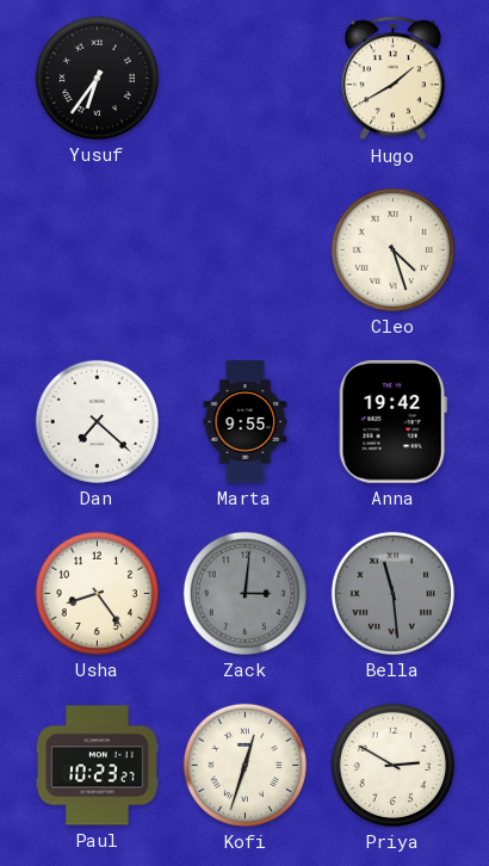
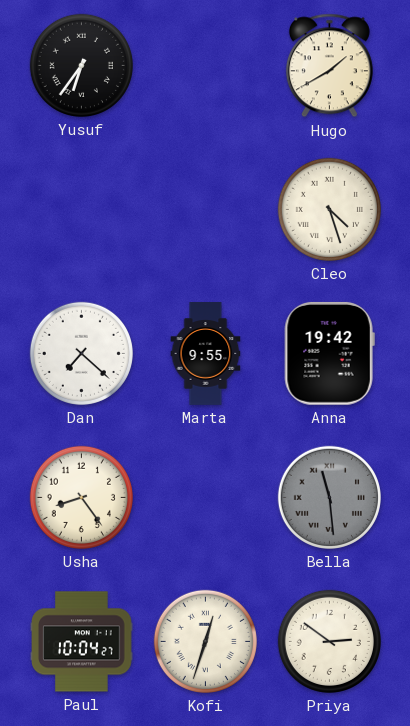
Zack: 3:01 -> none
Paul: 10:23 -> 10:04
Priya: 2:50 -> 2:51
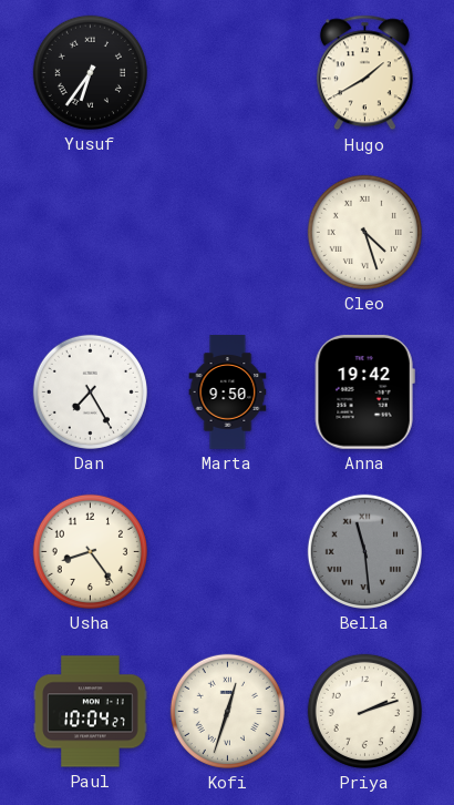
Dan: 7:22 -> 7:25
Marta: 9:55 -> 9:50
Priya: 2:51 -> 2:12
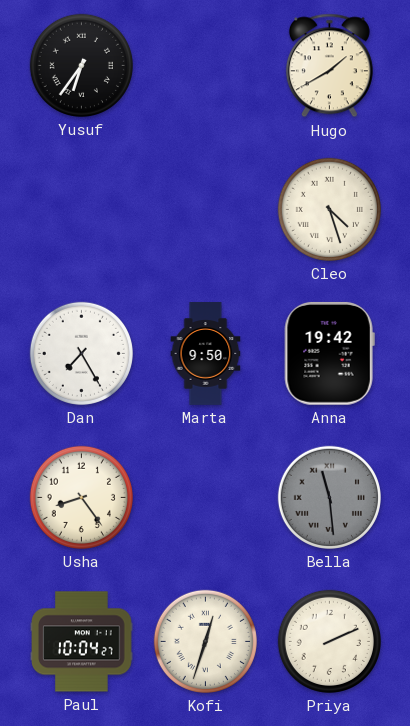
Priya: 2:12 -> 2:11
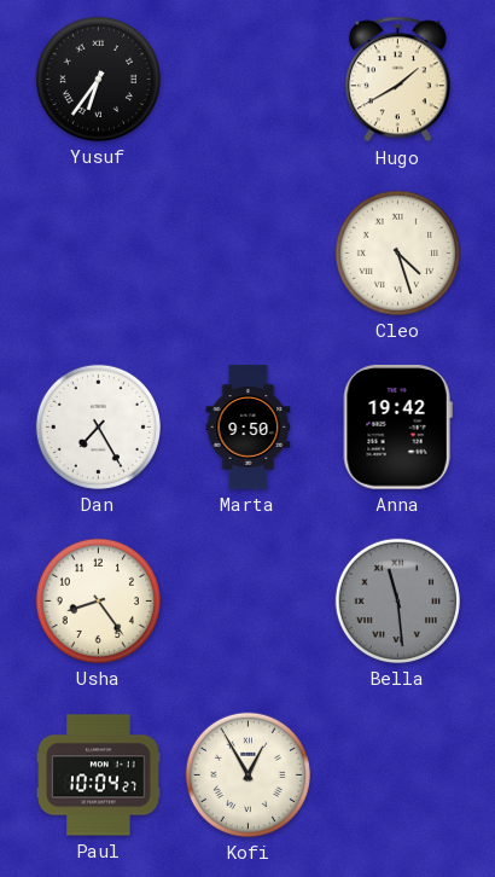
Kofi: 12:33 -> 12:55
Priya: 2:11 -> none
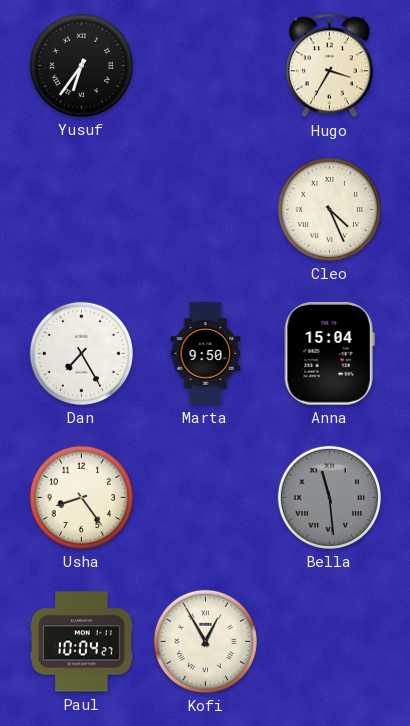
Hugo: 1:40 -> 3:35
Cleo: 4:27 -> 4:26
Anna: 19:42 -> 15:04
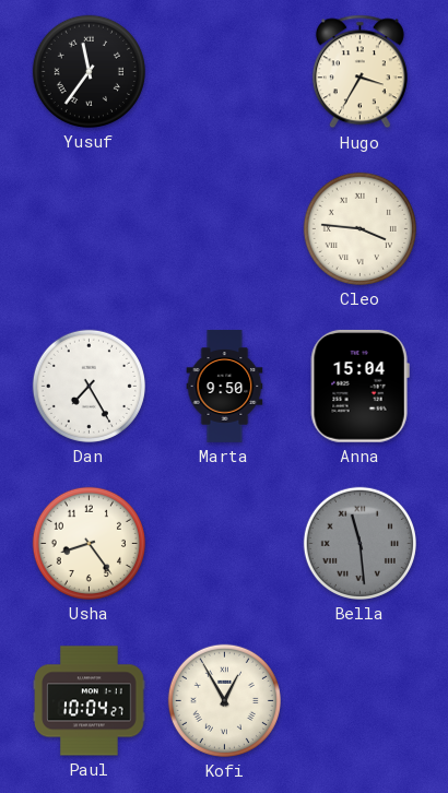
Yusuf: 6:36 -> 11:36
Cleo: 4:26 -> 3:46
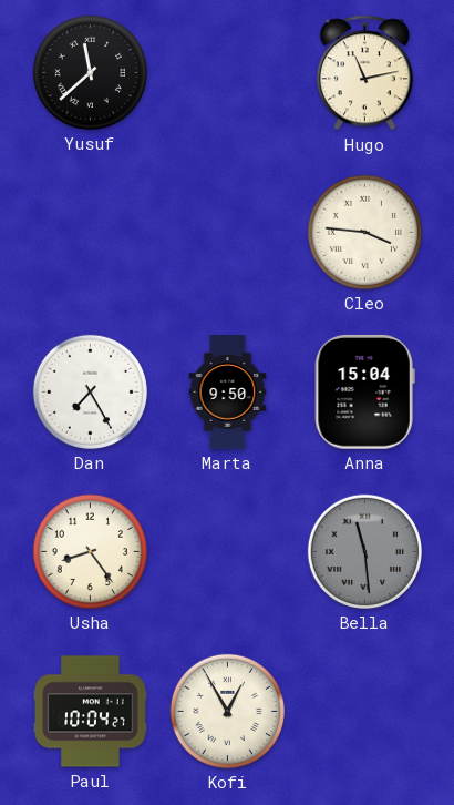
Yusuf: 11:36 -> 11:38
Hugo: 3:35 -> 11:13
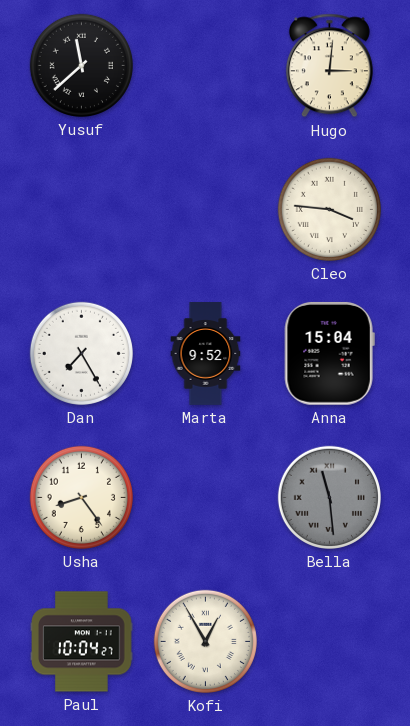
Hugo: 11:13 -> 3:01
Marta: 9:50 -> 9:52
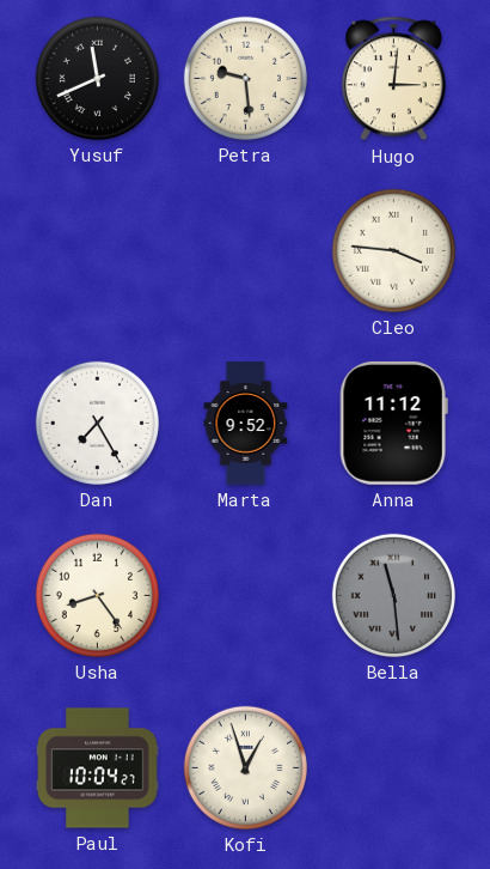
Yusuf: 11:38 -> 11:41
Petra: none -> 9:29
Anna: 15:04 -> 11:12
Kofi: 12:55 -> 12:57
